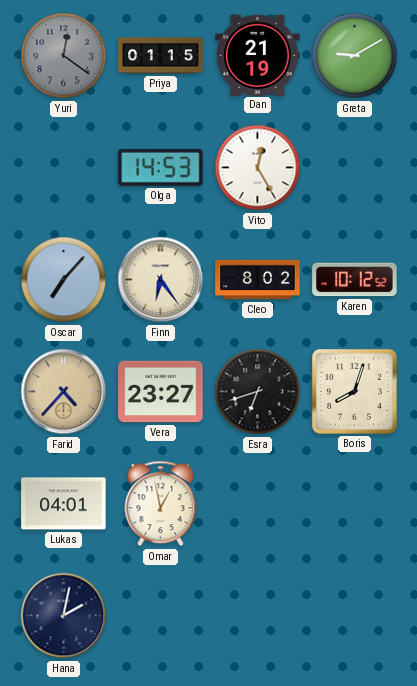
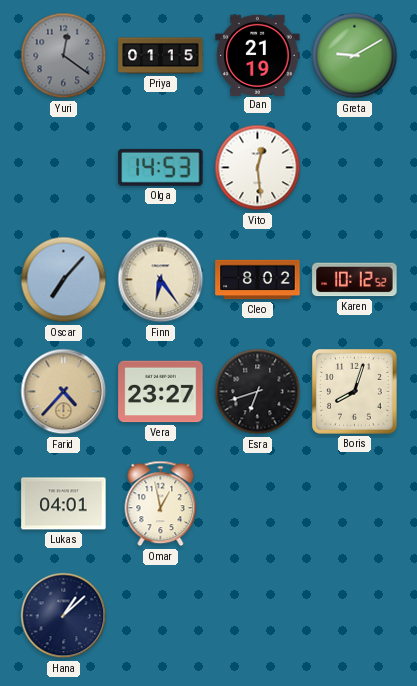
Vito: 12:25 -> 12:29
Hana: 2:02 -> 1:08
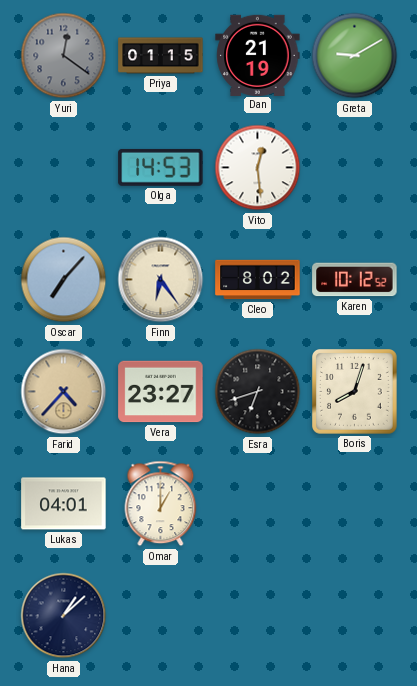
Omar: 12:58 -> 1:00
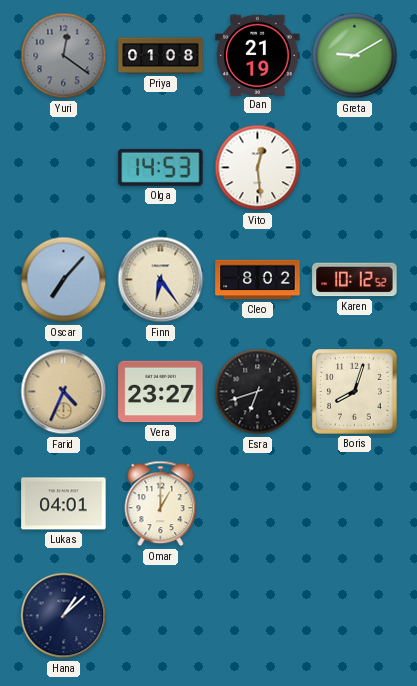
Priya: 01:15 -> 01:08
Farid: 4:37 -> 4:34
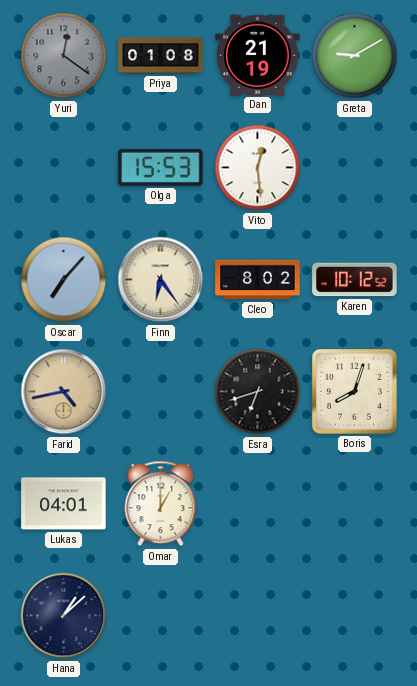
Olga: 14:53 -> 15:53
Farid: 4:34 -> 4:43
Vera: 23:27 -> none
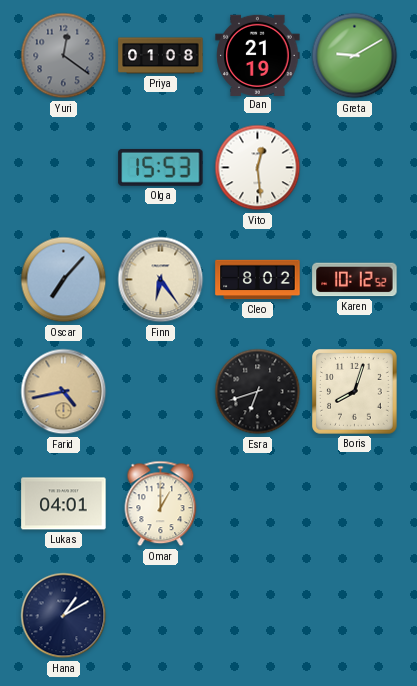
Hana: 1:08 -> 1:10
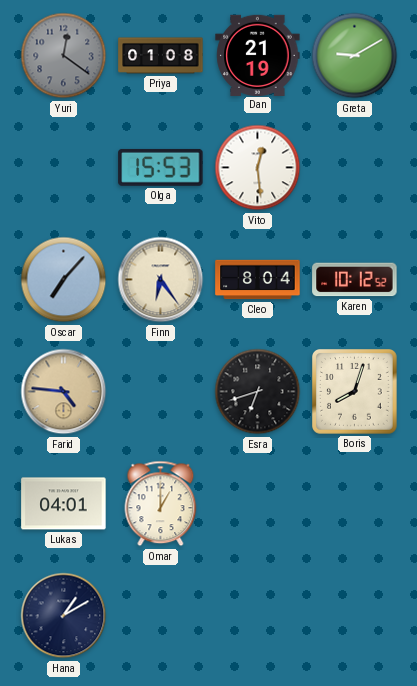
Cleo: 8:02 -> 8:04
Farid: 4:43 -> 4:46
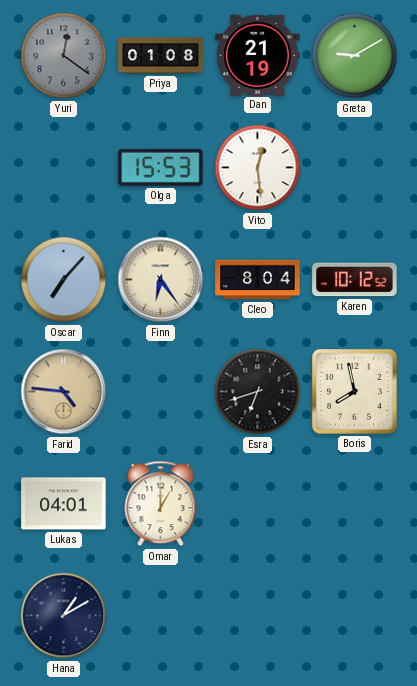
Boris: 8:03 -> 7:58
